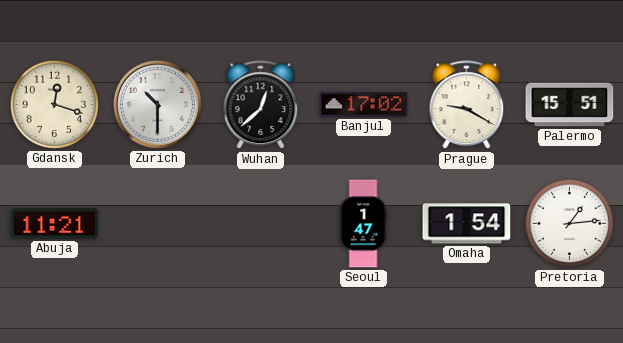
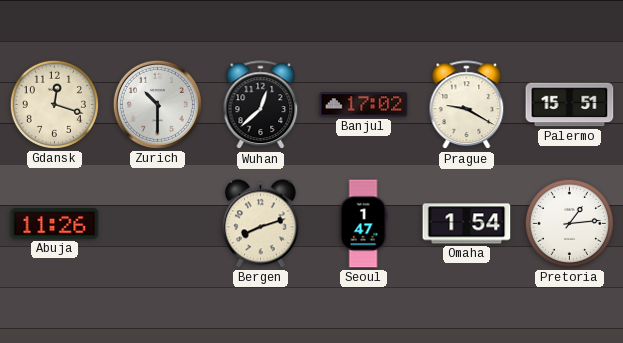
Abuja: 11:21 -> 11:26
Bergen: none -> 8:12
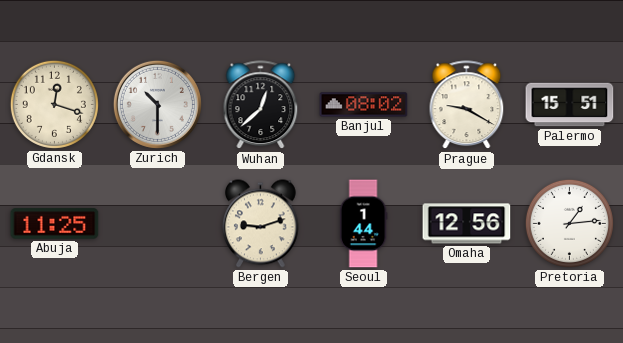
Banjul: 17:02 -> 08:02
Abuja: 11:26 -> 11:25
Bergen: 8:12 -> 9:12
Seoul: 1:47 -> 1:44
Omaha: 1:54 -> 12:56
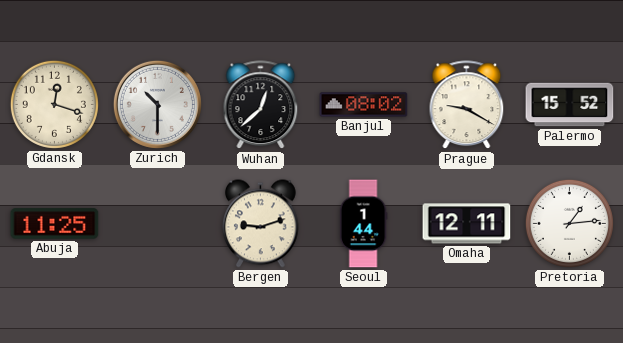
Palermo: 15:51 -> 15:52
Omaha: 12:56 -> 12:11
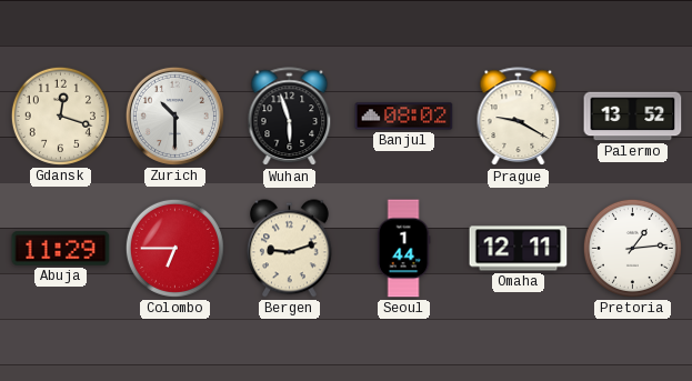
Wuhan: 12:38 -> 5:57
Palermo: 15:52 -> 13:52
Abuja: 11:25 -> 11:29
Colombo: none -> 6:45
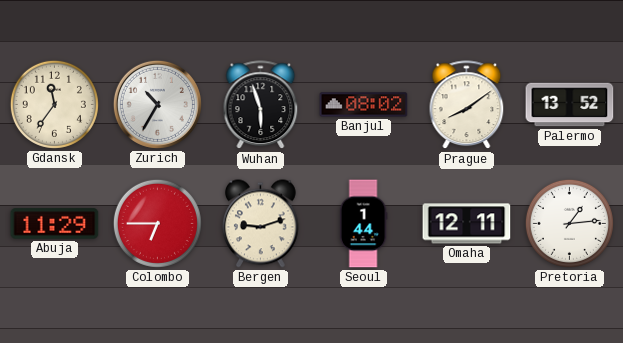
Gdansk: 12:18 -> 11:36
Zurich: 10:30 -> 10:35
Prague: 9:20 -> 8:09
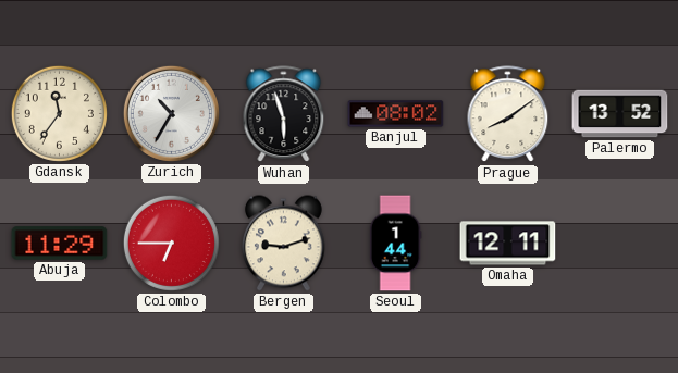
Pretoria: 1:14 -> none
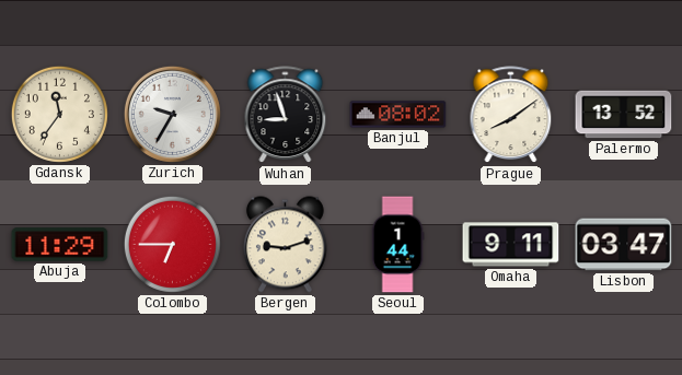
Zurich: 10:35 -> 9:35
Wuhan: 5:57 -> 8:57
Omaha: 12:11 -> 9:11
Lisbon: none -> 03:47
